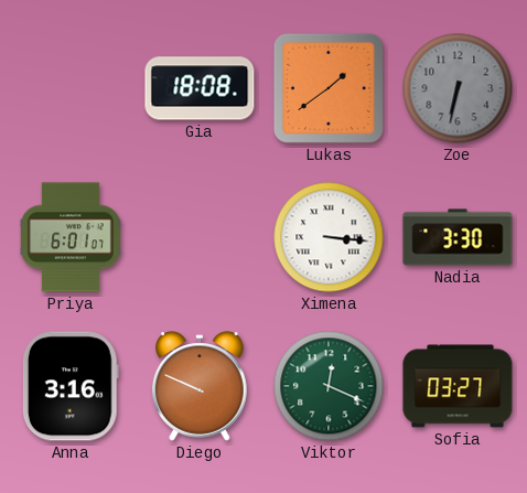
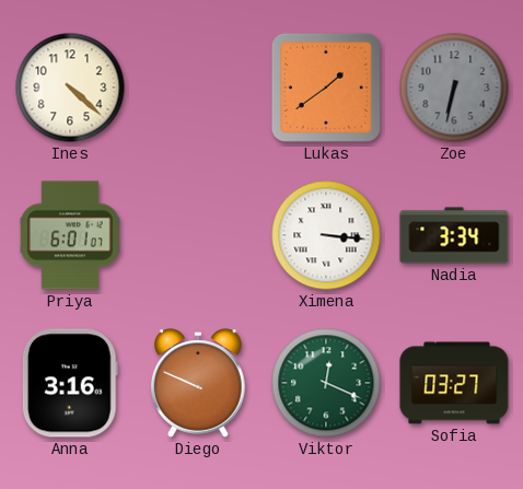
Ines: none -> 4:22
Gia: 18:08 -> none
Nadia: 3:30 -> 3:34
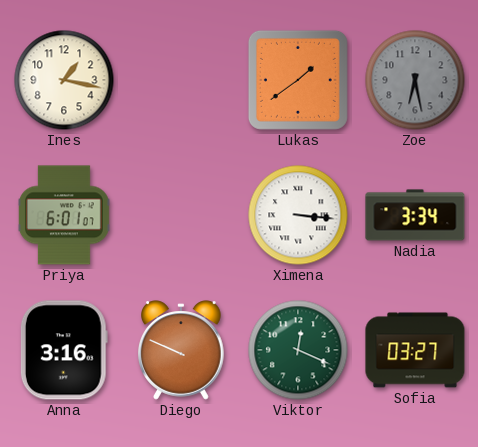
Ines: 4:22 -> 1:17
Zoe: 6:32 -> 6:28
